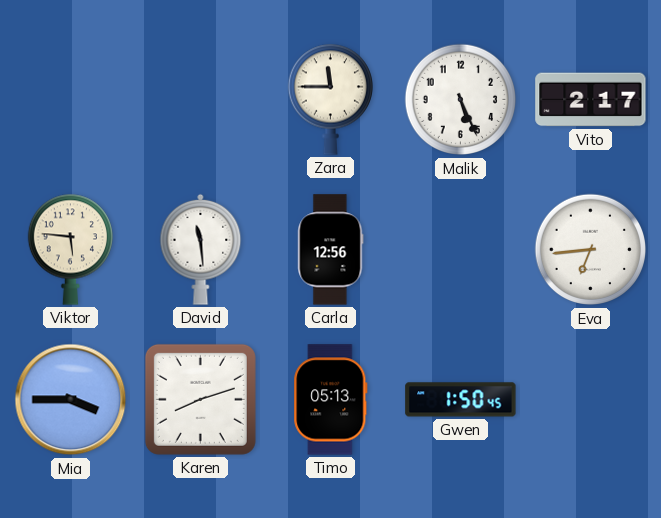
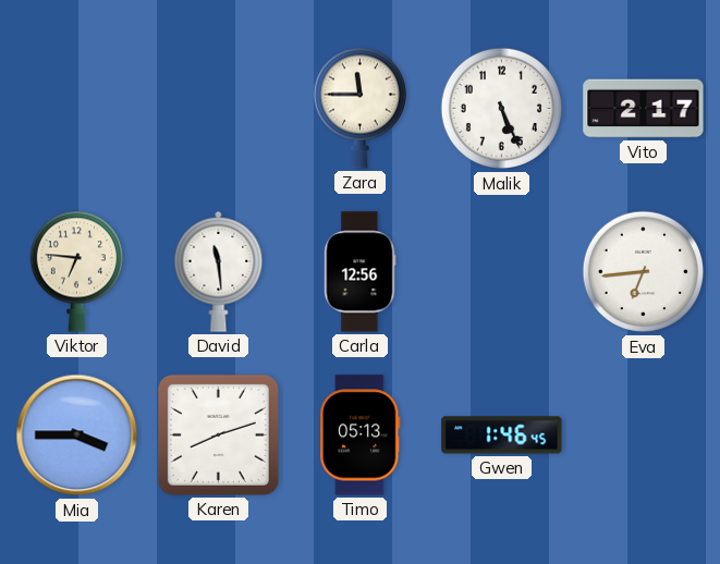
Viktor: 5:46 -> 6:46
Gwen: 1:50 -> 1:46
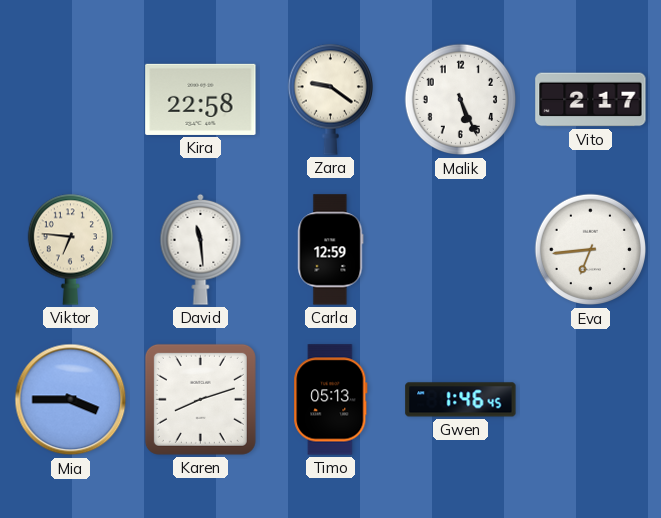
Kira: none -> 22:58
Zara: 11:45 -> 9:21
Carla: 12:56 -> 12:59
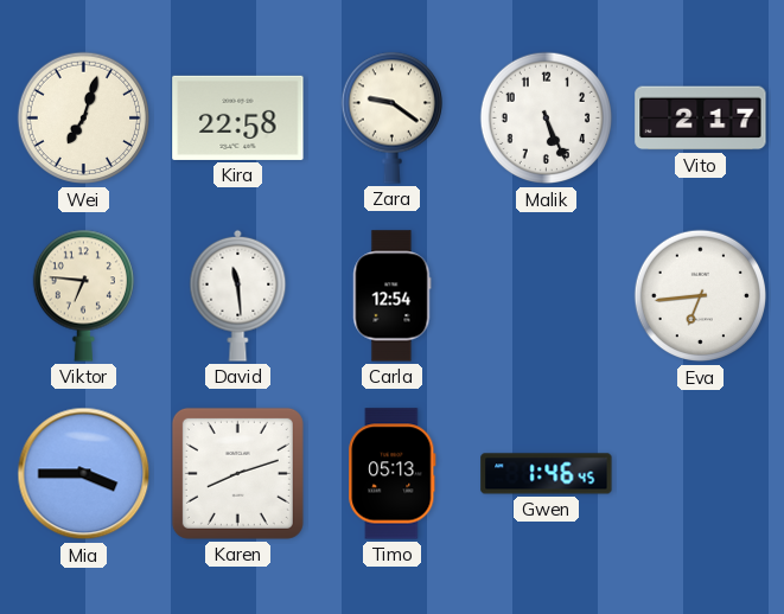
Wei: none -> 7:03
Carla: 12:59 -> 12:54
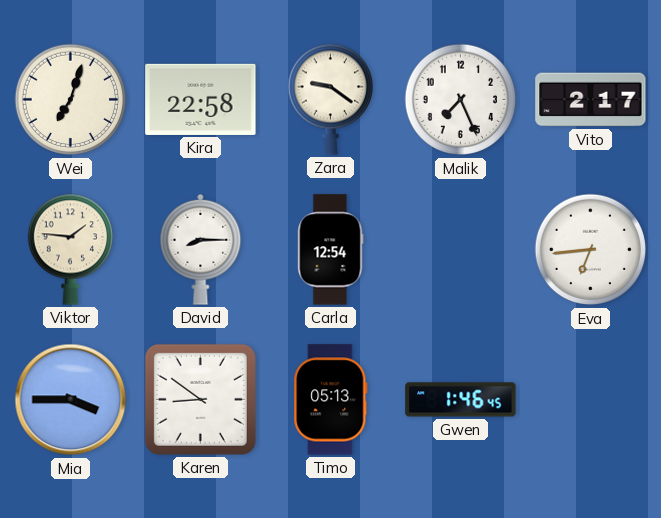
Malik: 5:26 -> 7:26
Viktor: 6:46 -> 1:46
David: 11:29 -> 8:15
Karen: 8:12 -> 8:51
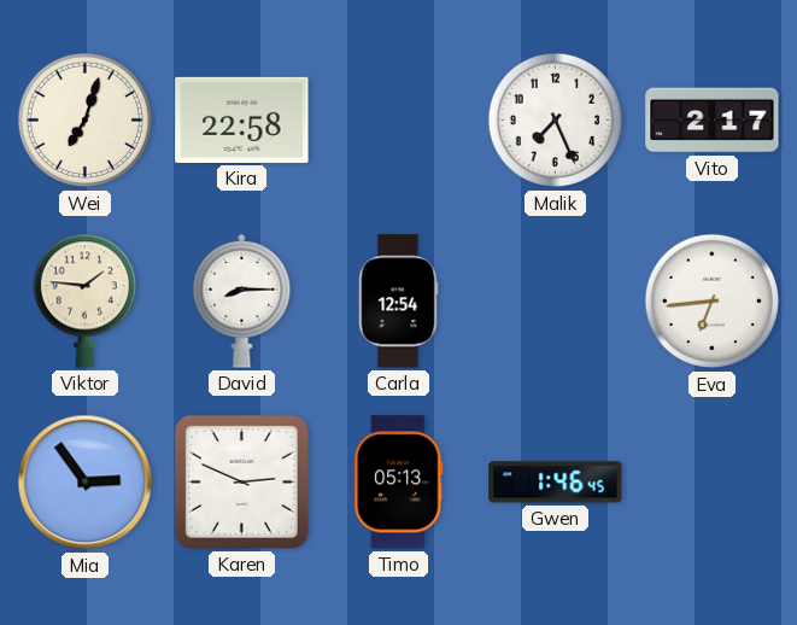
Zara: 9:21 -> none
Mia: 3:45 -> 2:54
Karen: 8:51 -> 2:49
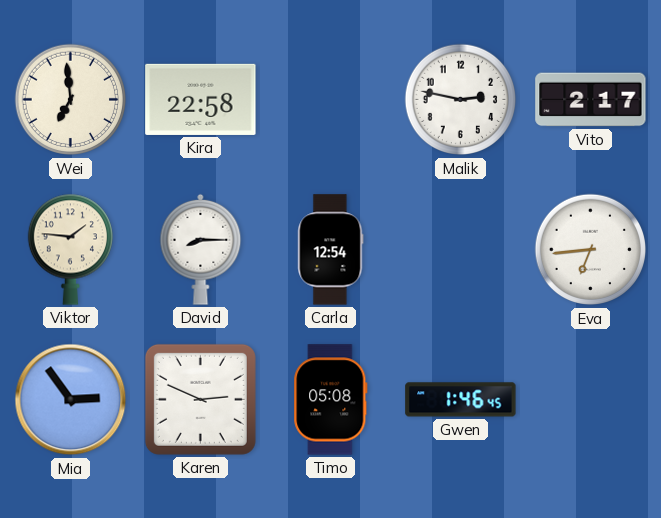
Wei: 7:03 -> 6:59
Malik: 7:26 -> 2:47
Timo: 05:13 -> 05:08
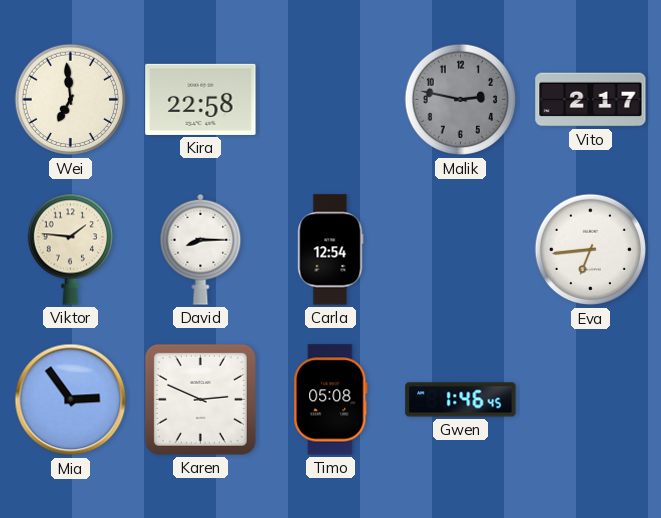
Malik dial: white -> grey
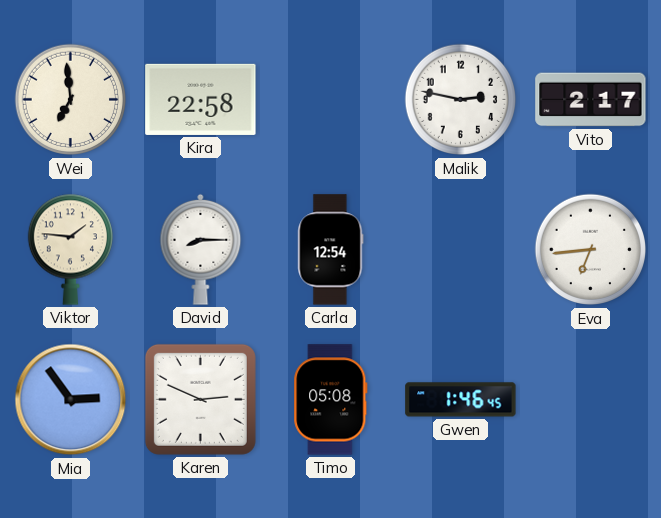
Malik dial: grey -> white
